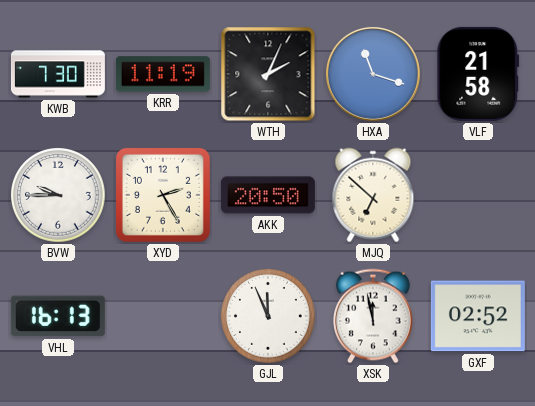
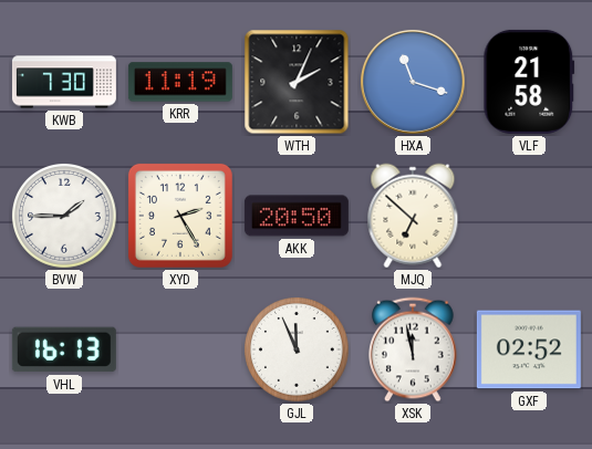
BVW: 9:45 -> 1:45
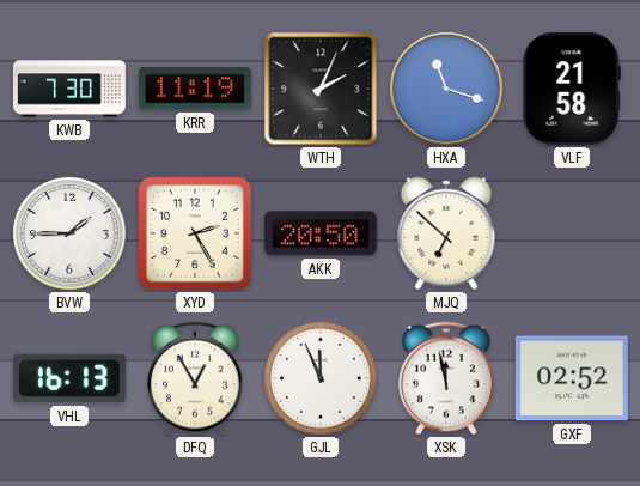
DFQ: none -> 12:55
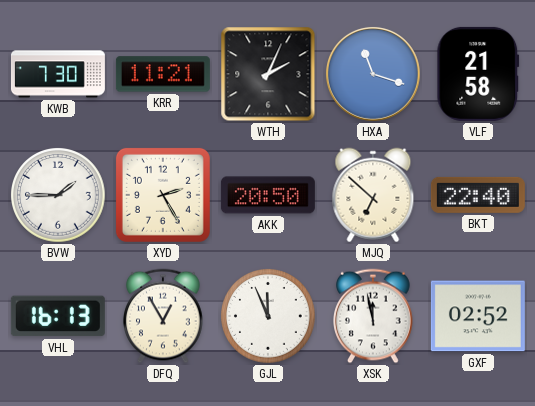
KRR: 11:19 -> 11:21
BKT: none -> 22:40
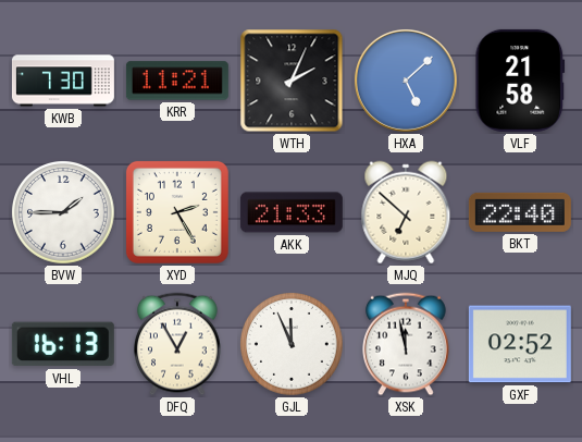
HXA: 11:18 -> 5:08
AKK: 20:50 -> 21:33
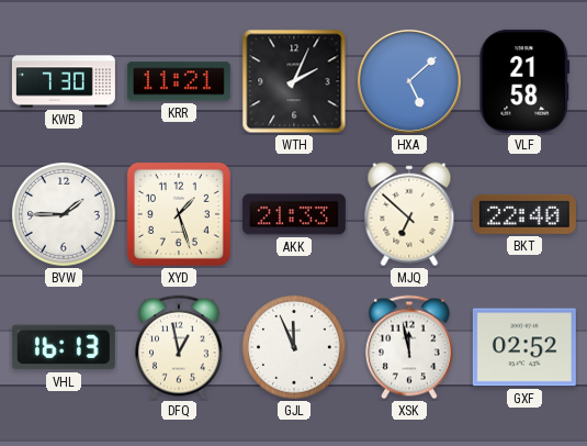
XYD: 2:25 -> 1:27
DFQ: 12:55 -> 12:58
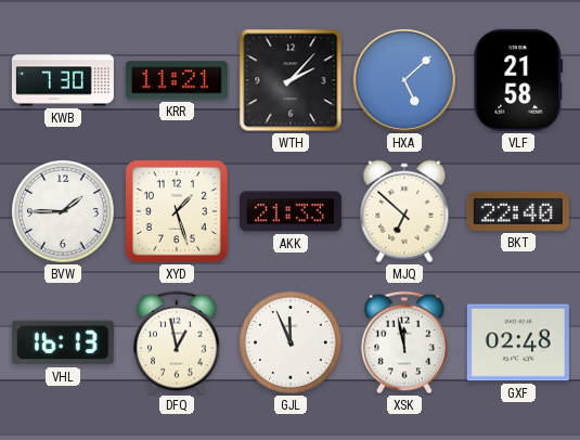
WTH: 2:04 -> 2:07
GXF: 02:52 -> 02:48
